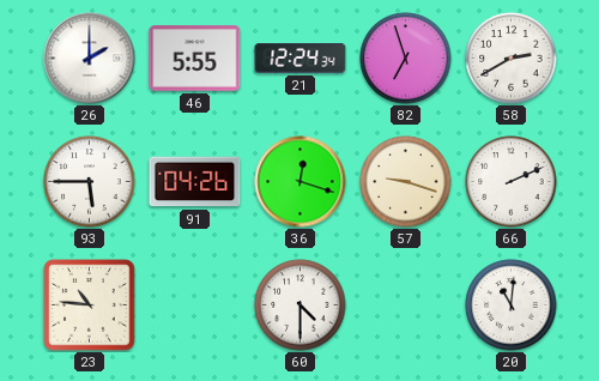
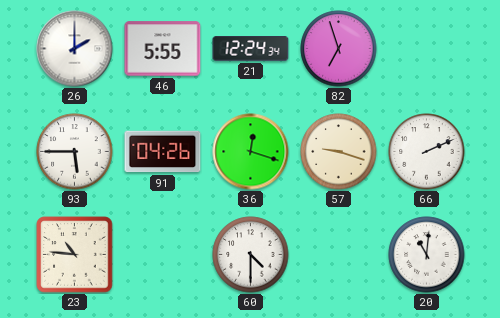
58: 2:40 -> none
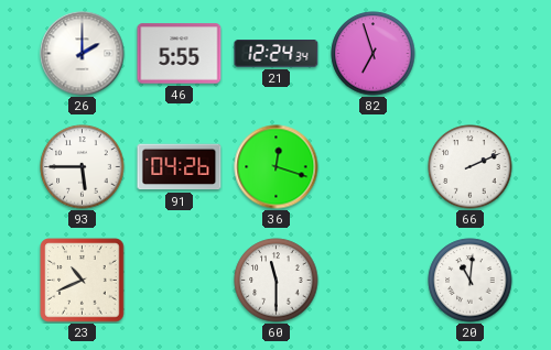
57: 9:18 -> none
23: 10:46 -> 10:41
60: 4:30 -> 11:30
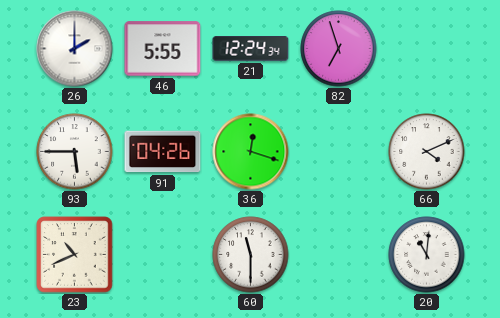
66: 2:11 -> 4:11
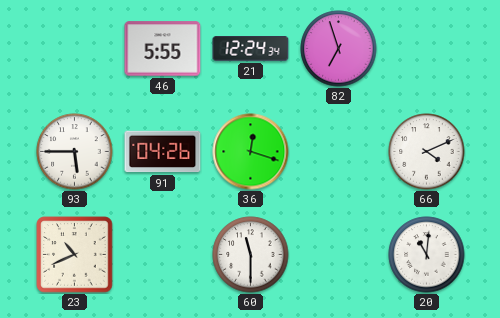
26: 2:00 -> none
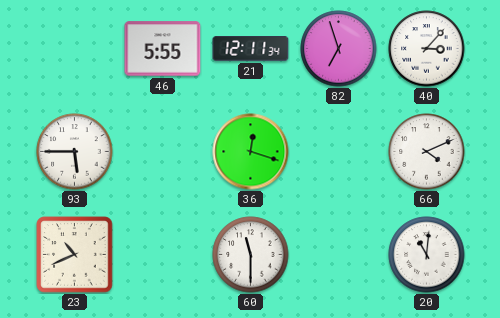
21: 12:24 -> 12:11
40: none -> 3:07
91: 04:26 -> none
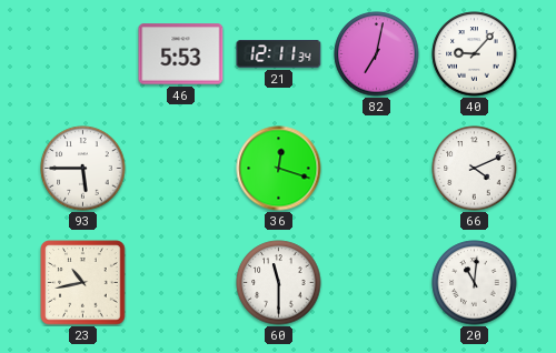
46: 5:55 -> 5:53
82: 6:57 -> 7:02
40: 3:07 -> 9:07
23: 10:41 -> 10:43
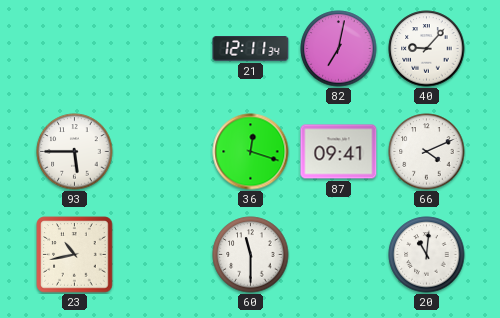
46: 5:53 -> none
87: none -> 09:41
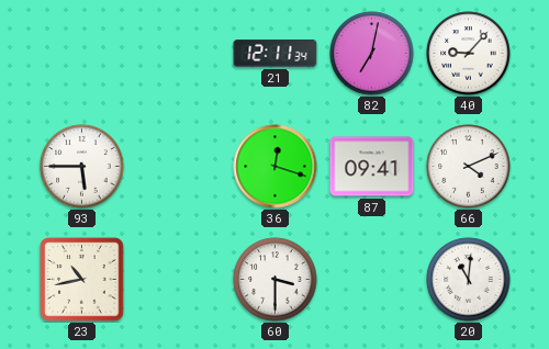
60: 11:30 -> 3:30
